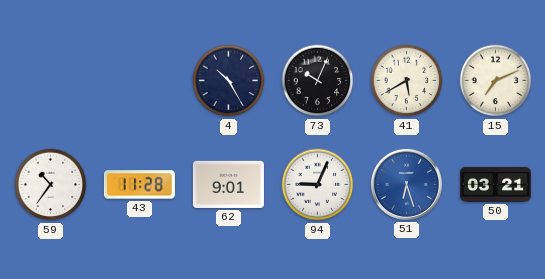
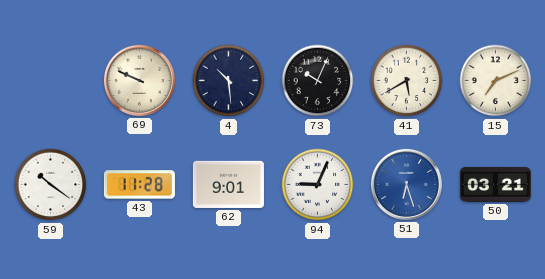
69: none -> 9:49
4: 10:25 -> 10:29
59: 10:36 -> 10:21
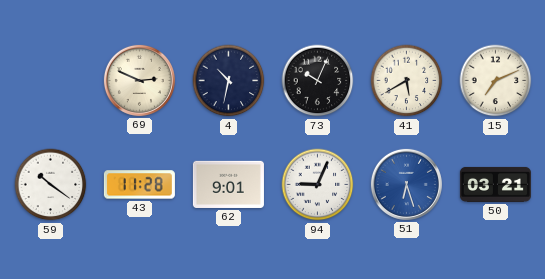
69: 9:49 -> 2:49
4: 10:29 -> 10:32
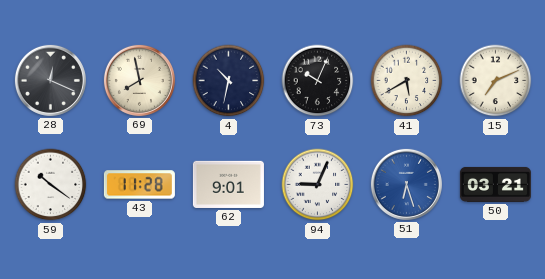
28: none -> 12:19
69: 2:49 -> 7:58
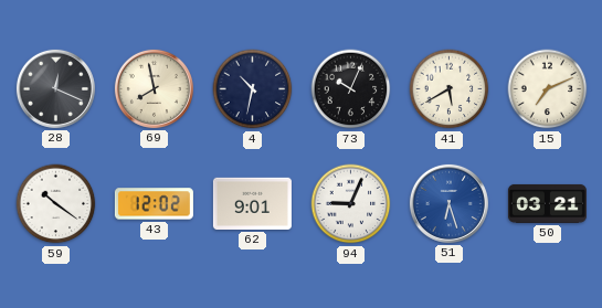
43: 11:28 -> 12:02
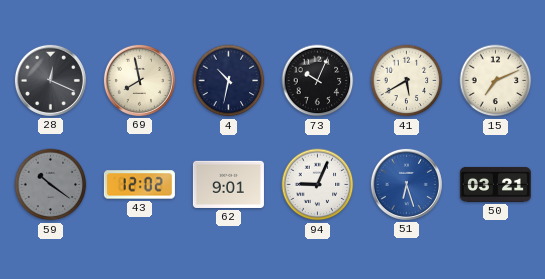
59 dial: white -> grey
